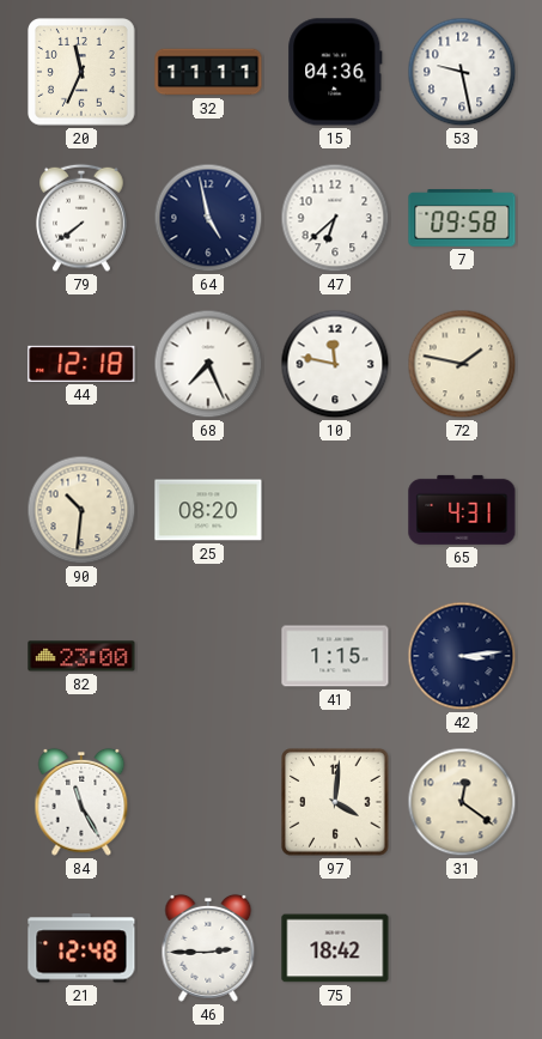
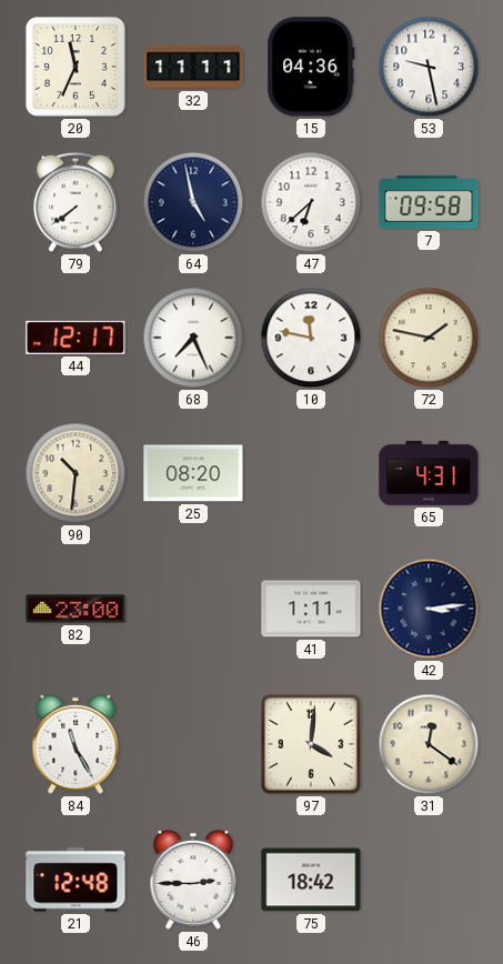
44: 12:18 -> 12:17
41: 1:15 -> 1:11
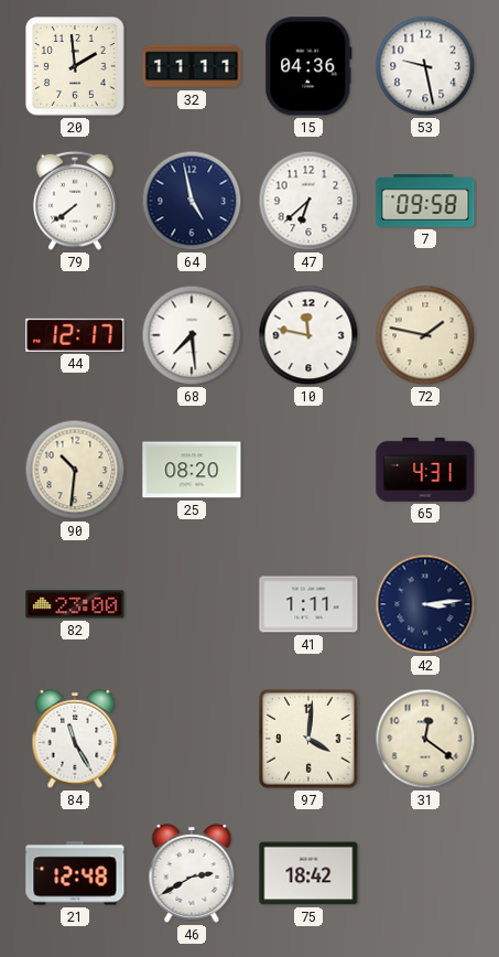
20: 11:34 -> 1:59
68: 7:26 -> 7:29
46: 2:45 -> 2:40
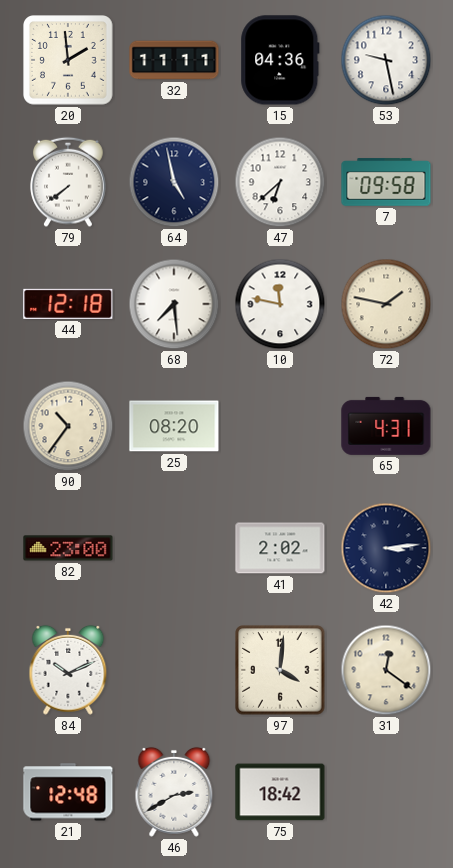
44: 12:17 -> 12:18
90: 10:31 -> 10:36
41: 1:11 -> 2:02
84: 11:25 -> 10:11
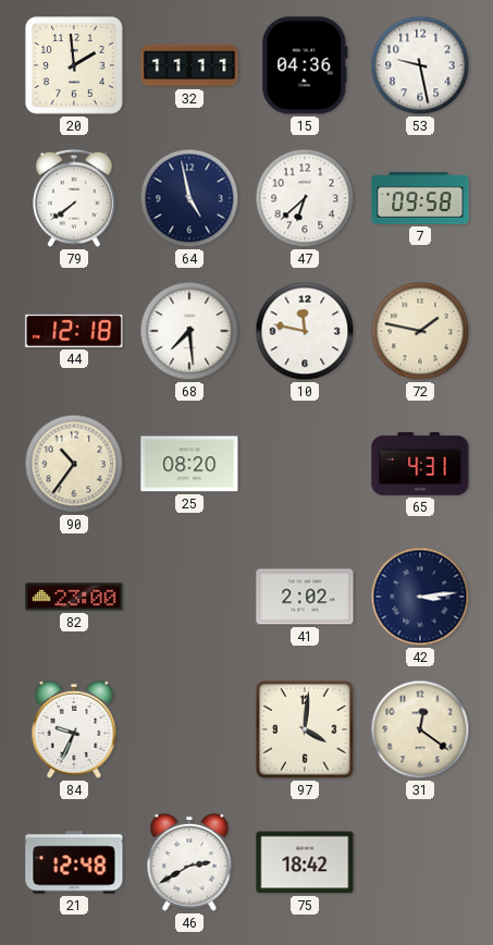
84: 10:11 -> 9:34
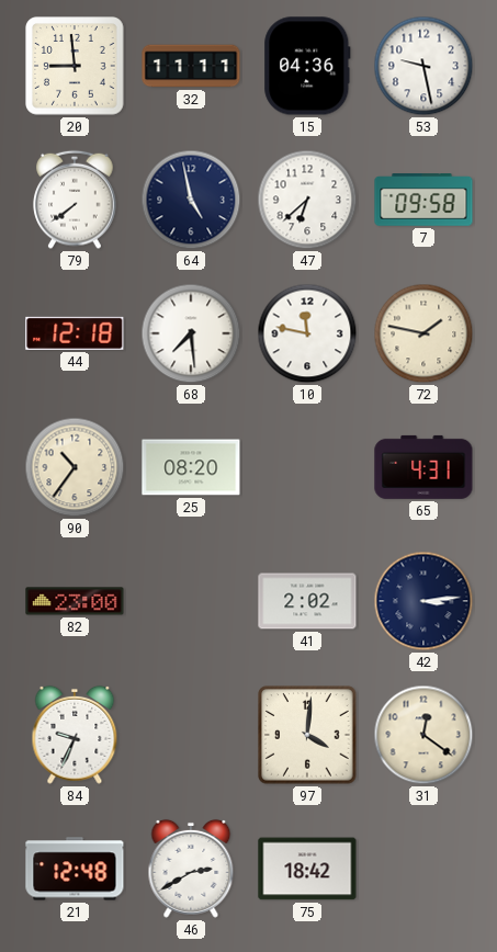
20: 1:59 -> 8:59
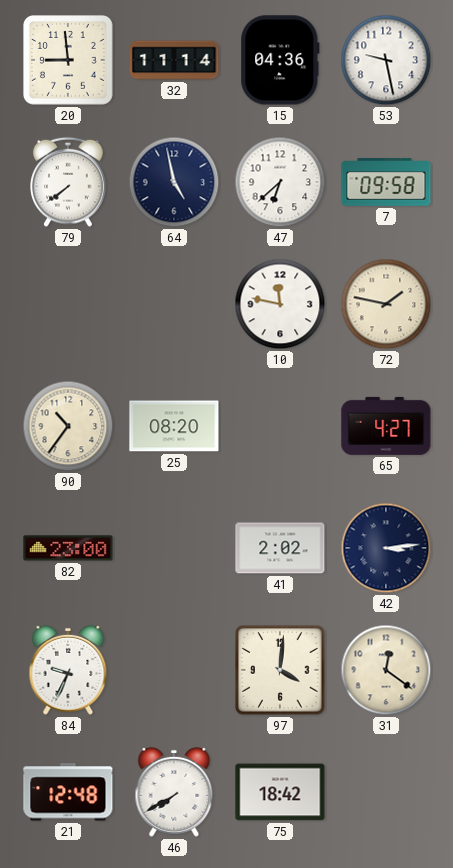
32: 11:11 -> 11:14
44: 12:18 -> none
68: 7:29 -> none
65: 4:31 -> 4:27
46: 2:40 -> 7:40
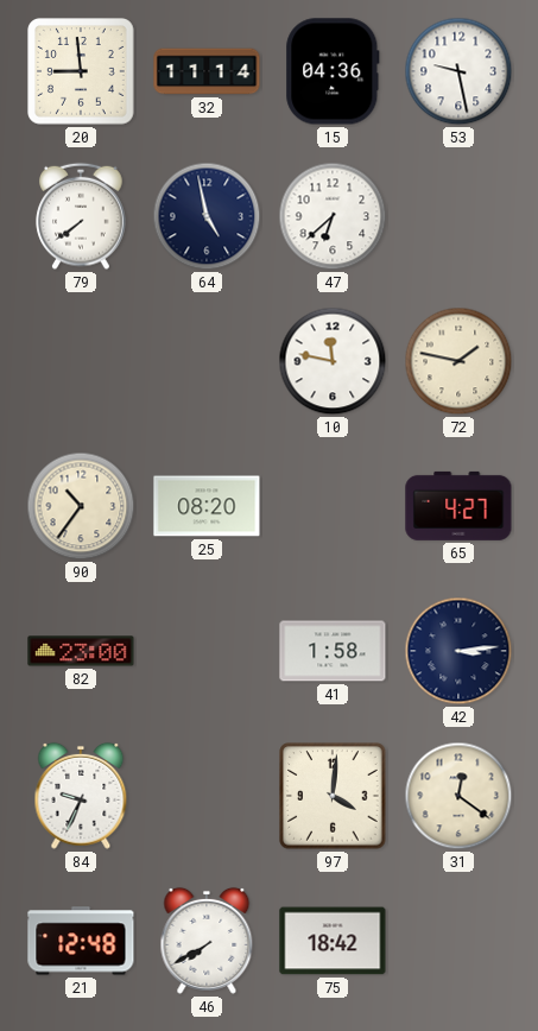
7: 09:58 -> none
41: 2:02 -> 1:58
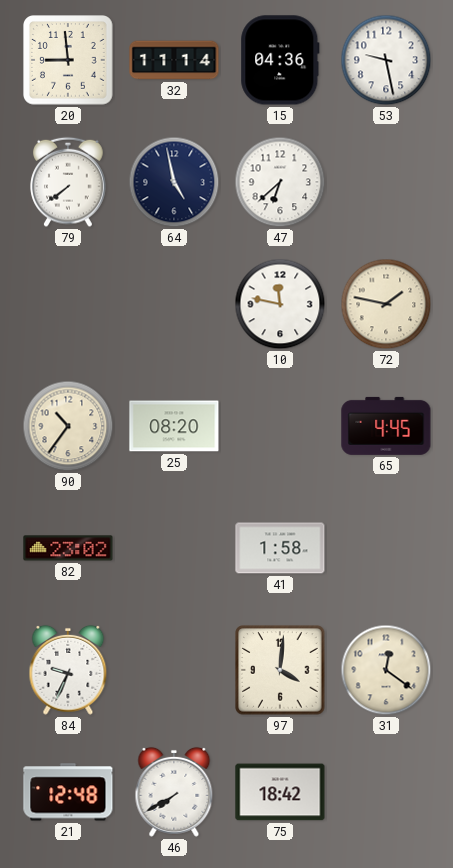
65: 4:27 -> 4:45
82: 23:00 -> 23:02
42: 3:14 -> none
